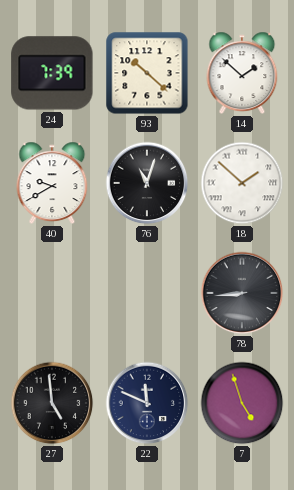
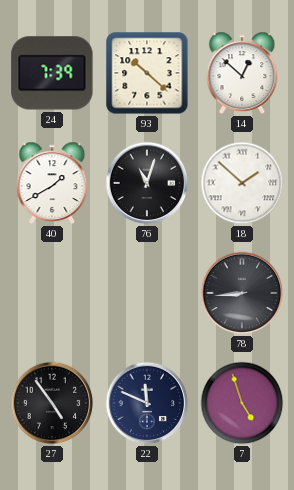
14: 1:52 -> 12:52
40: 9:40 -> 1:40
27: 4:59 -> 4:54
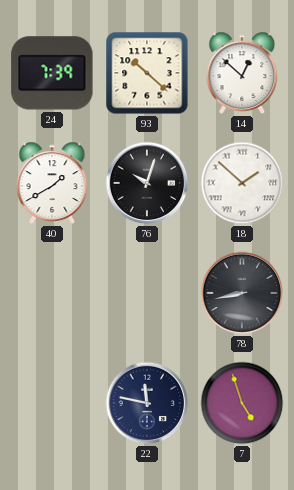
76: 11:03 -> 10:03
78: 8:44 -> 8:43
27: 4:54 -> none
22: 11:49 -> 11:47
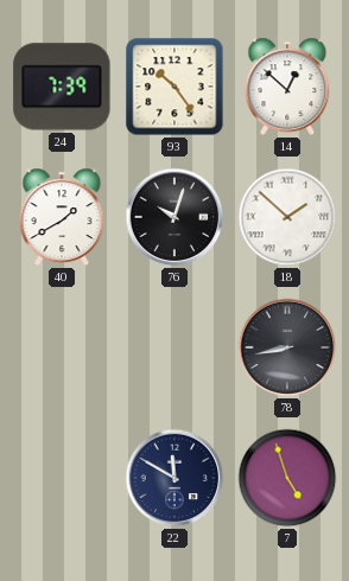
93: 10:22 -> 10:24
22: 11:47 -> 11:50
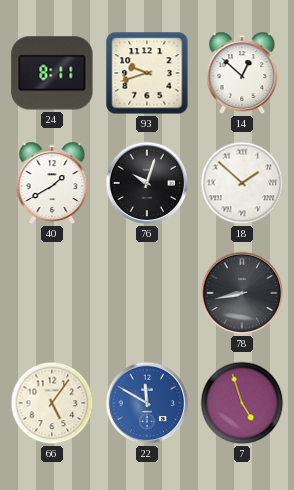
24: 7:39 -> 8:11
93: 10:24 -> 9:42
66: none -> 5:06
22 dial: navy -> blue
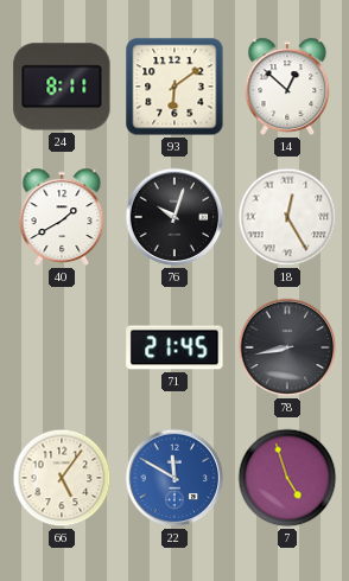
93: 9:42 -> 6:09
18: 1:52 -> 12:25
71: none -> 21:45
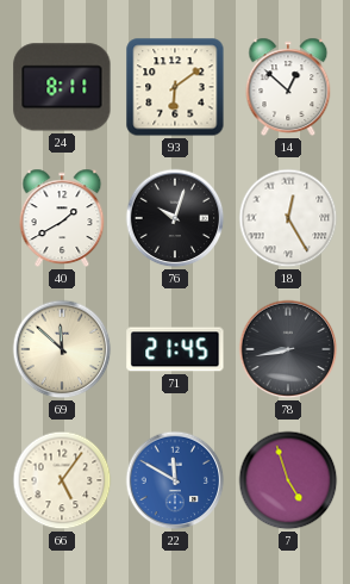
69: none -> 11:52
